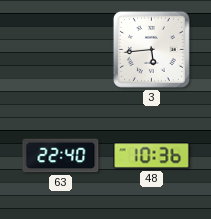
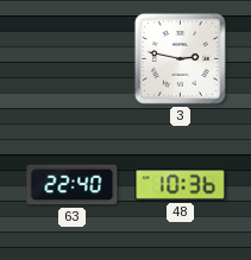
3: 5:44 -> 2:47
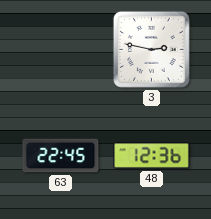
63: 22:40 -> 22:45
48: 10:36 -> 12:36
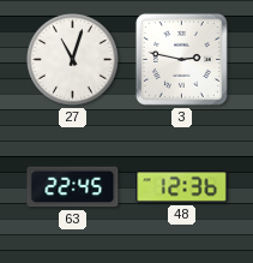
27: none -> 11:03
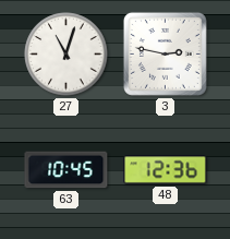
63: 22:45 -> 10:45
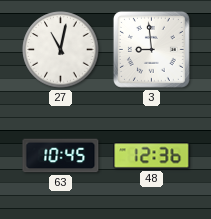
27: 11:03 -> 11:02
3: 2:47 -> 8:59
